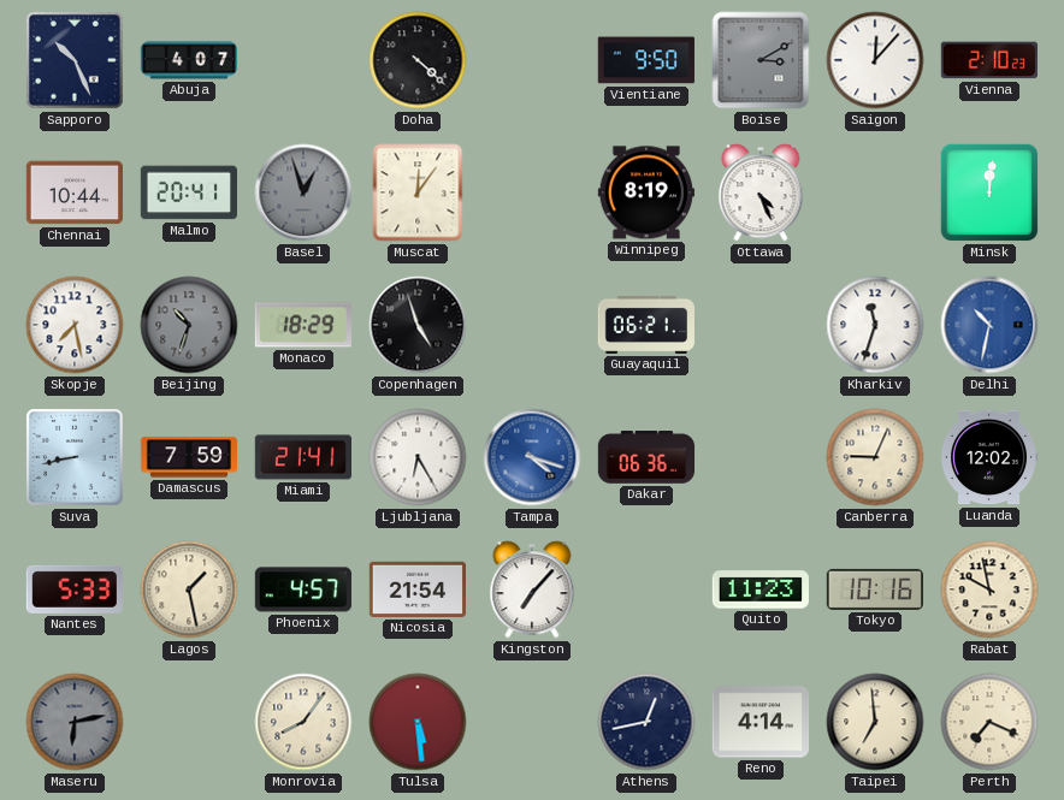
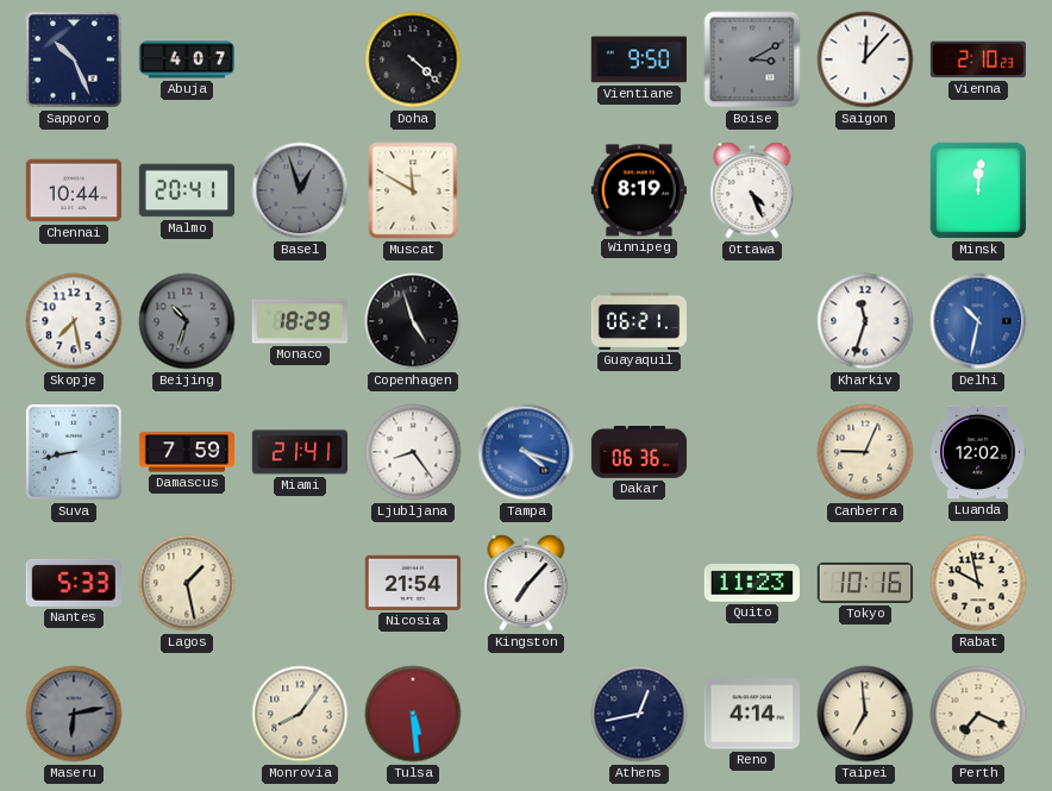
Muscat: 12:06 -> 11:50
Ljubljana: 6:25 -> 8:24
Phoenix: 4:57 -> none
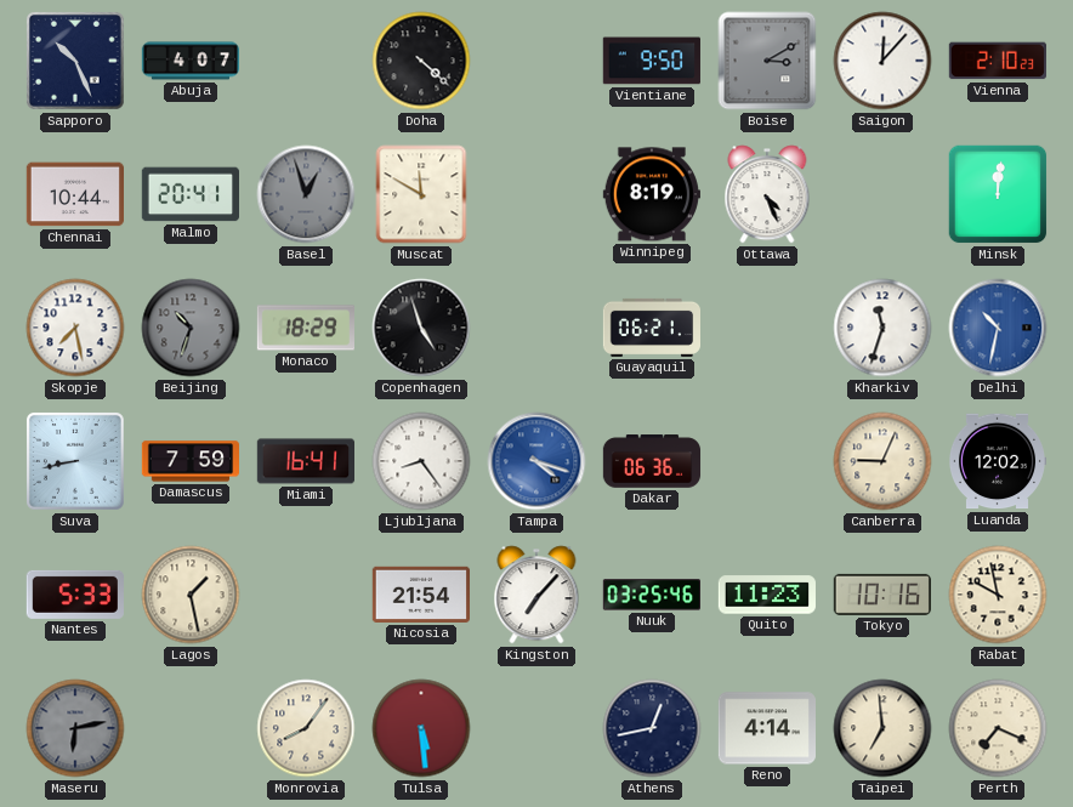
Miami: 21:41 -> 16:41
Nuuk: none -> 03:25
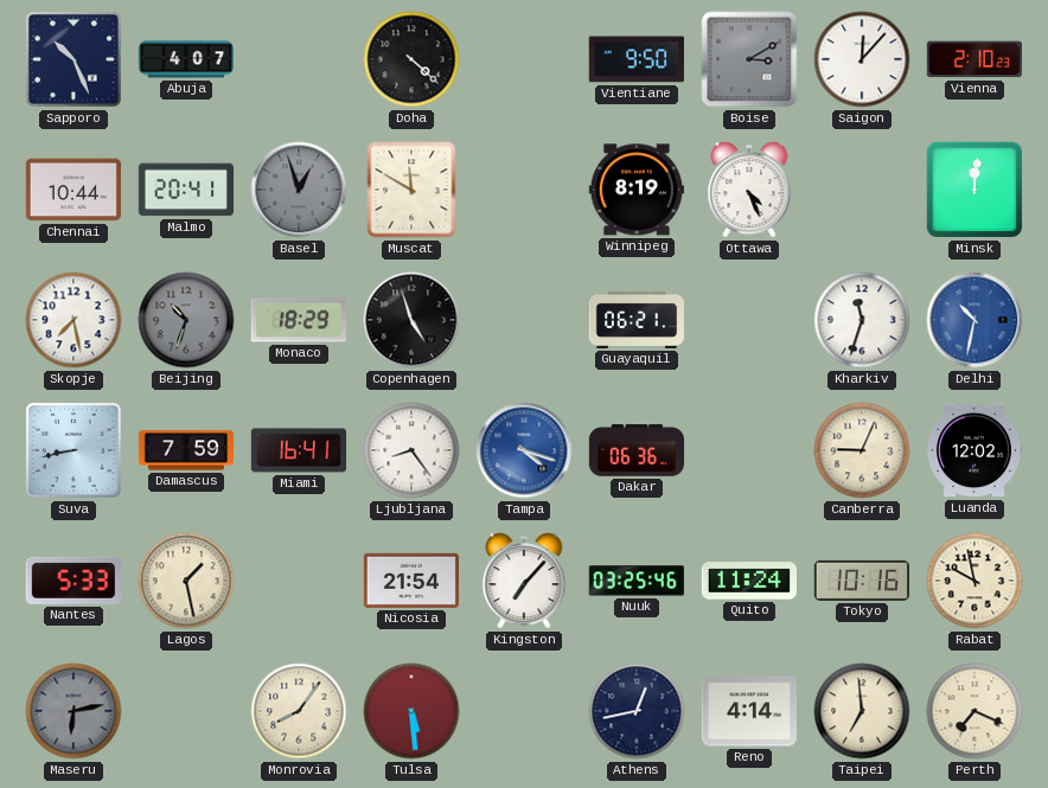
Quito: 11:23 -> 11:24
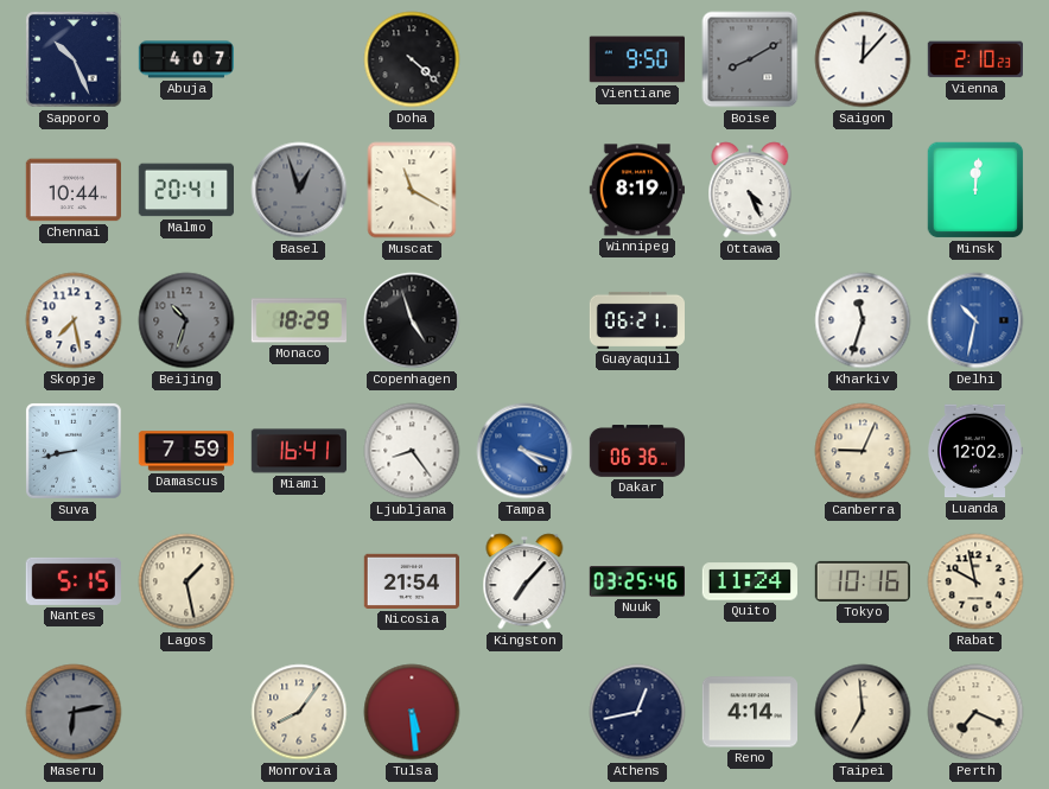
Boise: 3:10 -> 8:10
Muscat: 11:50 -> 11:20
Nantes: 5:33 -> 5:15
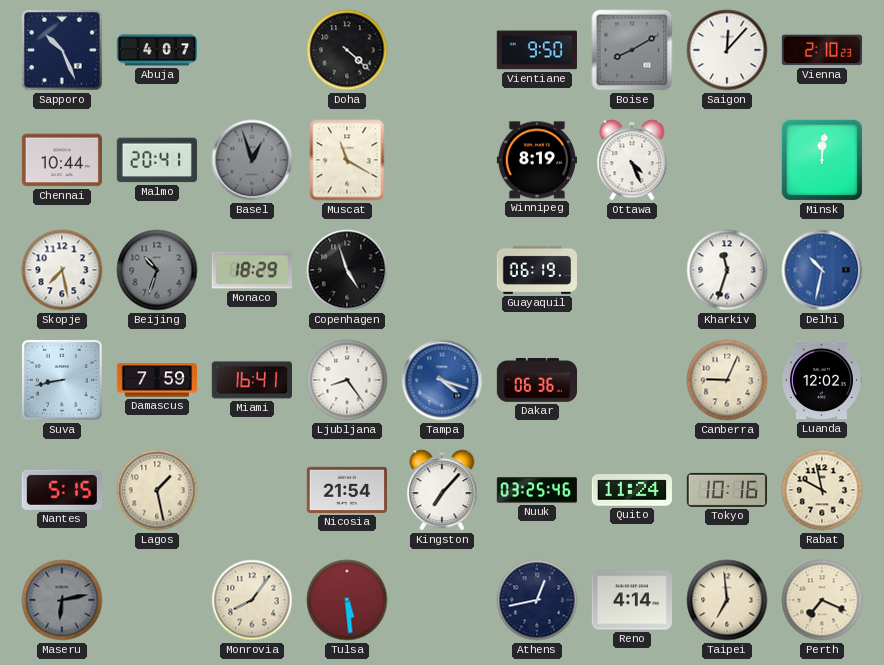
Guayaquil: 06:21 -> 06:19
